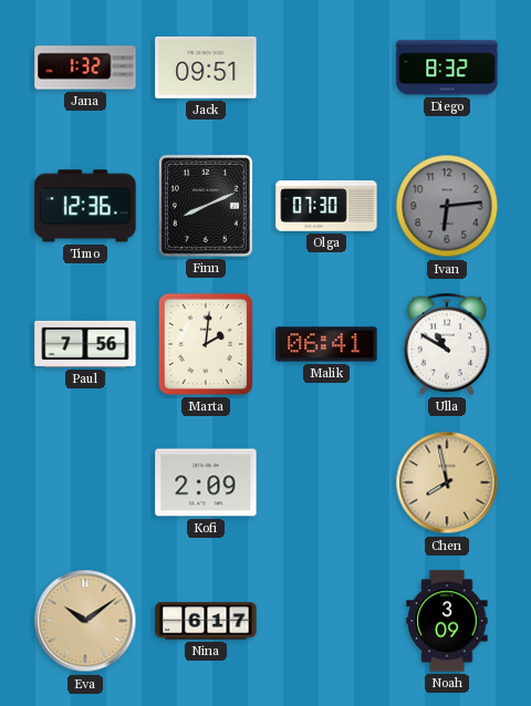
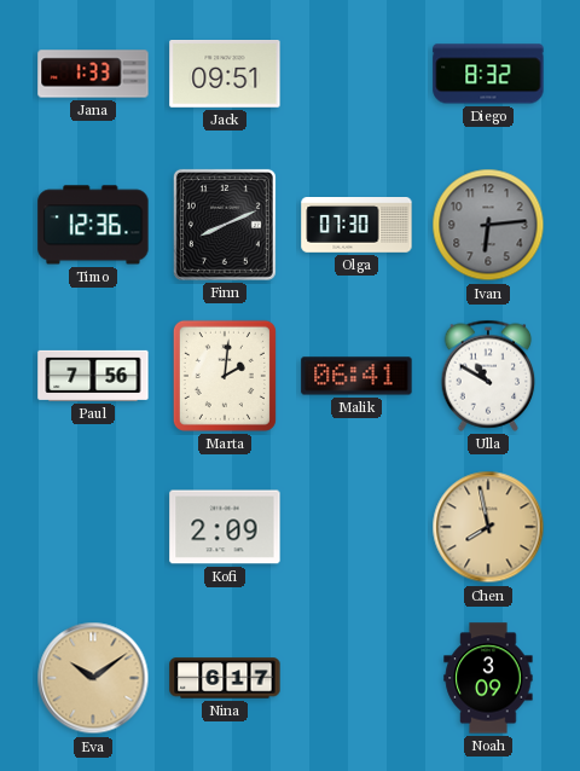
Jana: 1:32 -> 1:33
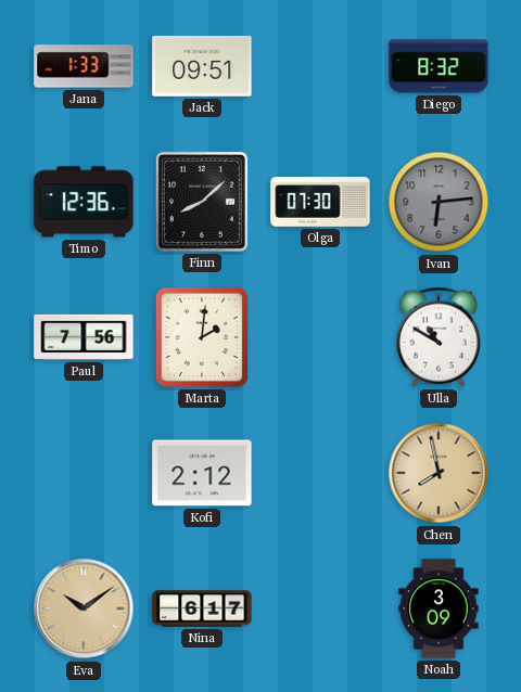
Finn: 8:11 -> 8:08
Malik: 06:41 -> none
Kofi: 2:09 -> 2:12
